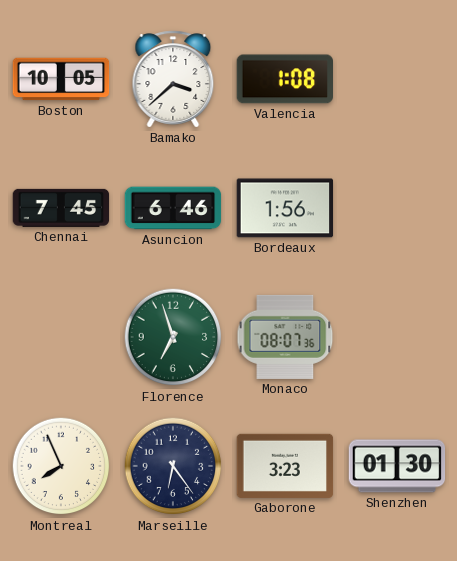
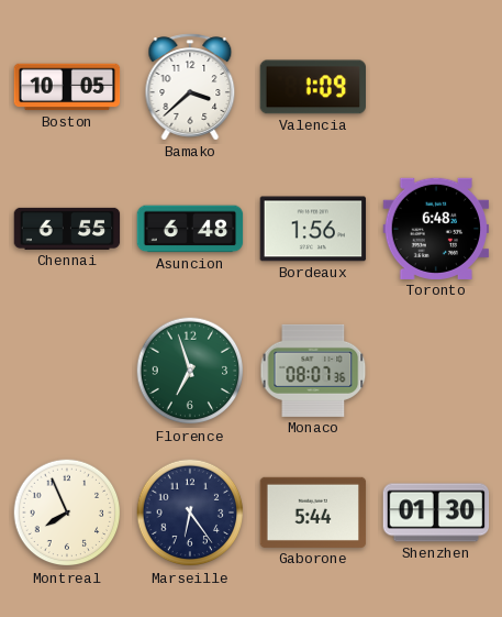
Valencia: 1:08 -> 1:09
Chennai: 7:45 -> 6:55
Asuncion: 6:46 -> 6:48
Toronto: none -> 6:48
Gaborone: 3:23 -> 5:44
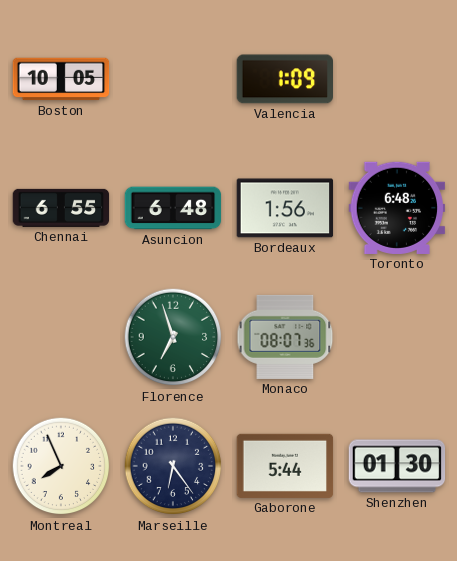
Bamako: 3:38 -> none
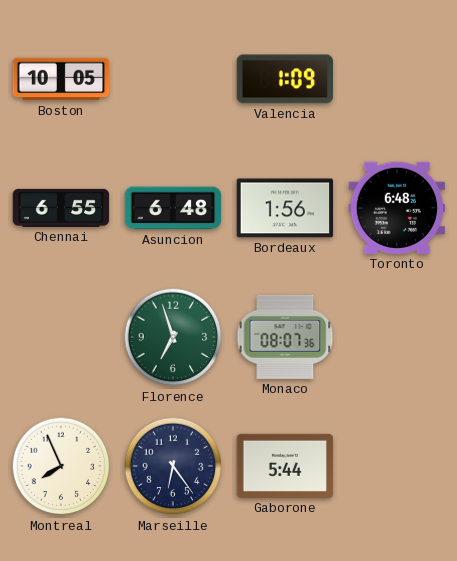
Shenzhen: 01:30 -> none
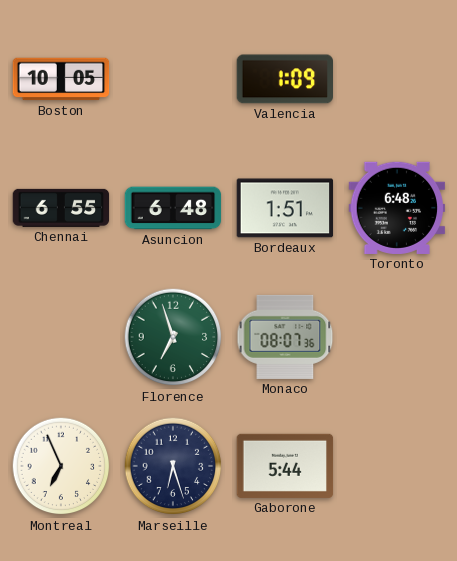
Bordeaux: 1:56 -> 1:51
Montreal: 7:56 -> 6:56
Marseille: 6:24 -> 6:27
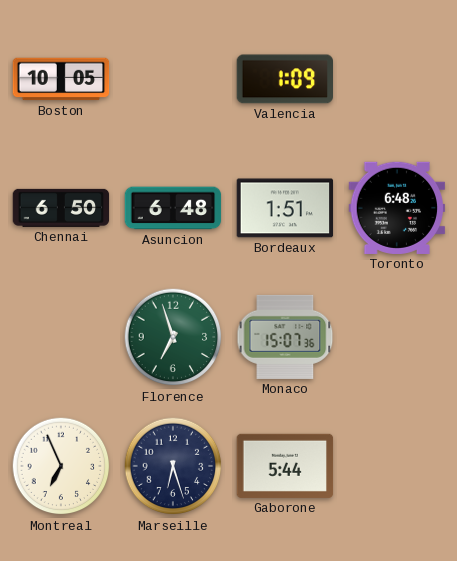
Chennai: 6:55 -> 6:50
Monaco: 08:07 -> 15:07
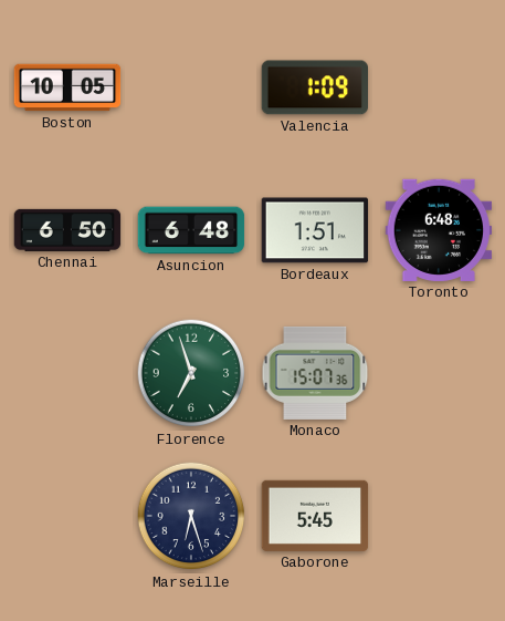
Montreal: 6:56 -> none
Gaborone: 5:44 -> 5:45
